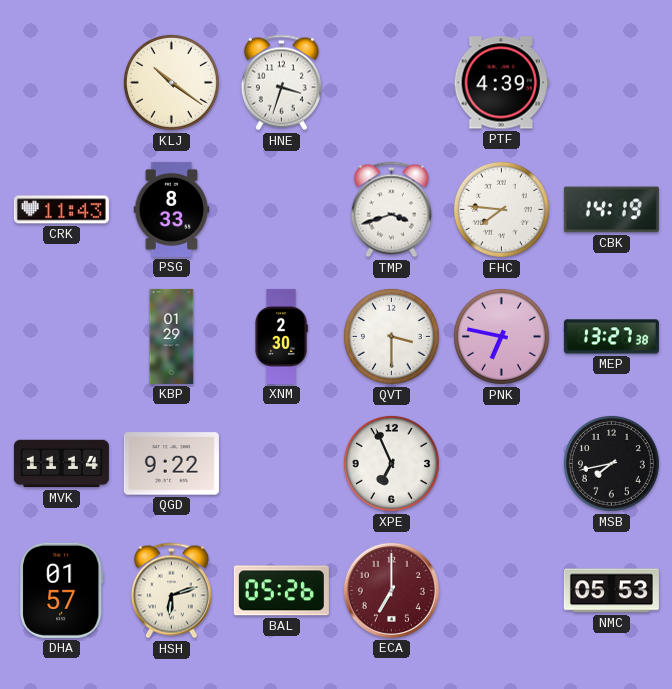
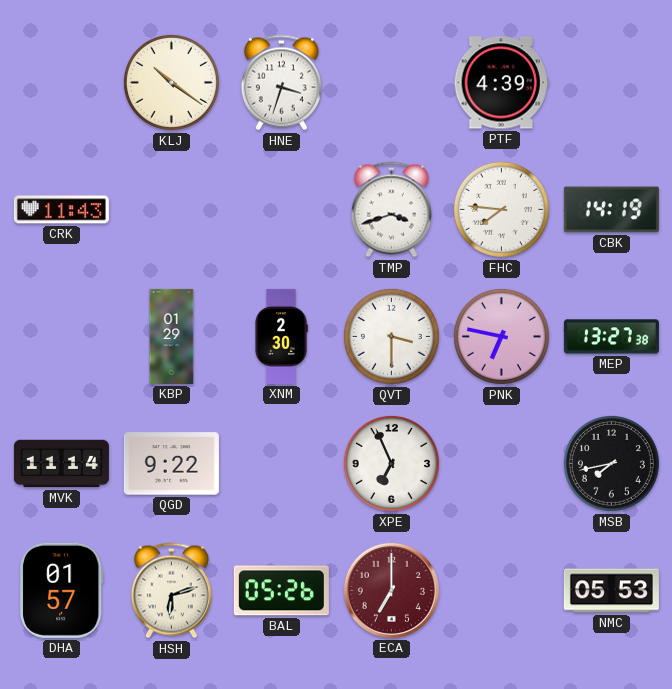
PSG: 8:33 -> none
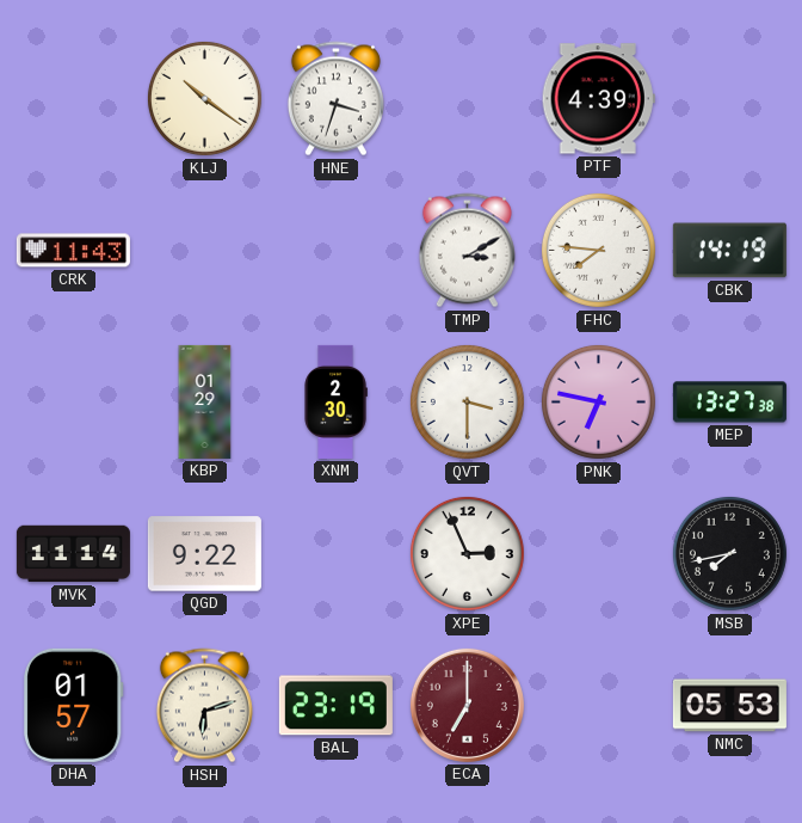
TMP: 3:42 -> 3:10
XPE: 6:56 -> 2:56
BAL: 05:26 -> 23:19
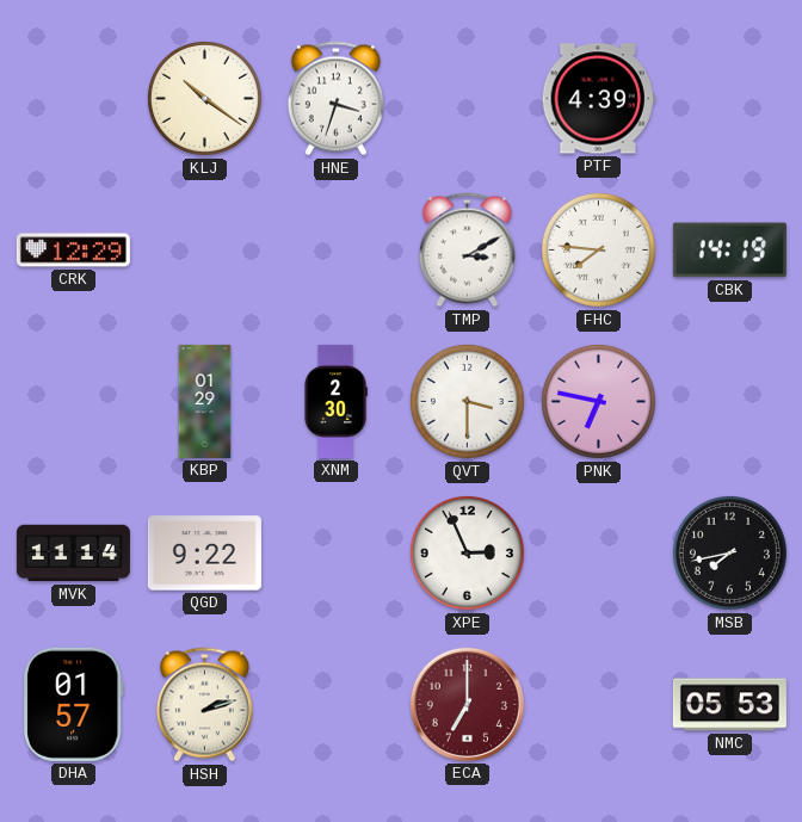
CRK: 11:43 -> 12:29
MEP: 13:27 -> none
HSH: 6:12 -> 2:12
BAL: 23:19 -> none
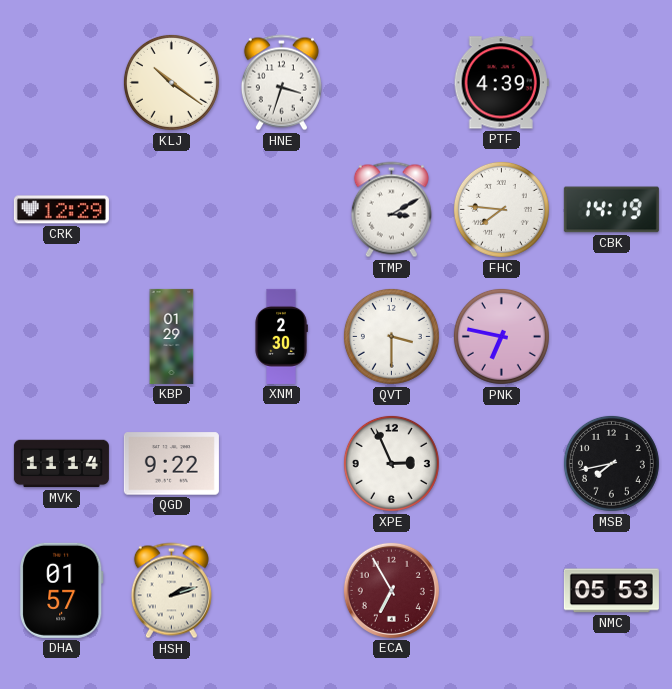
ECA: 7:00 -> 6:55
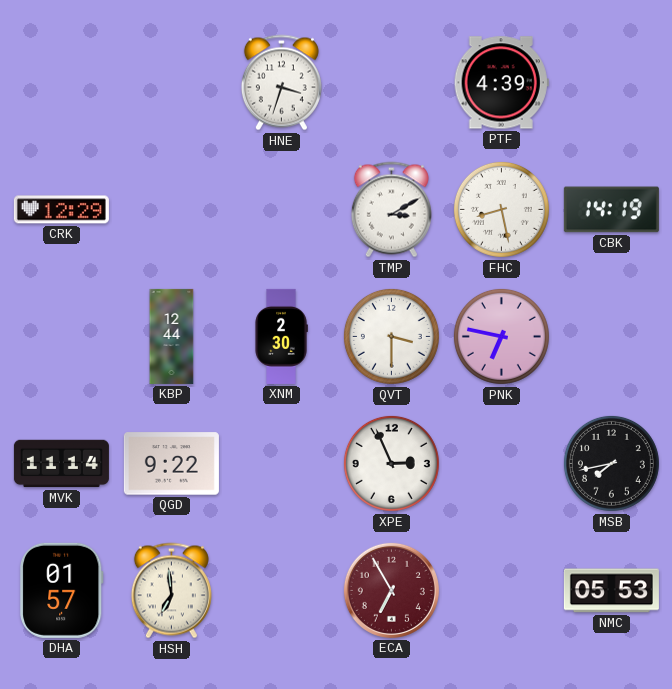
KLJ: 10:21 -> none
FHC: 7:46 -> 8:28
KBP: 01:29 -> 12:44
HSH: 2:12 -> 6:59
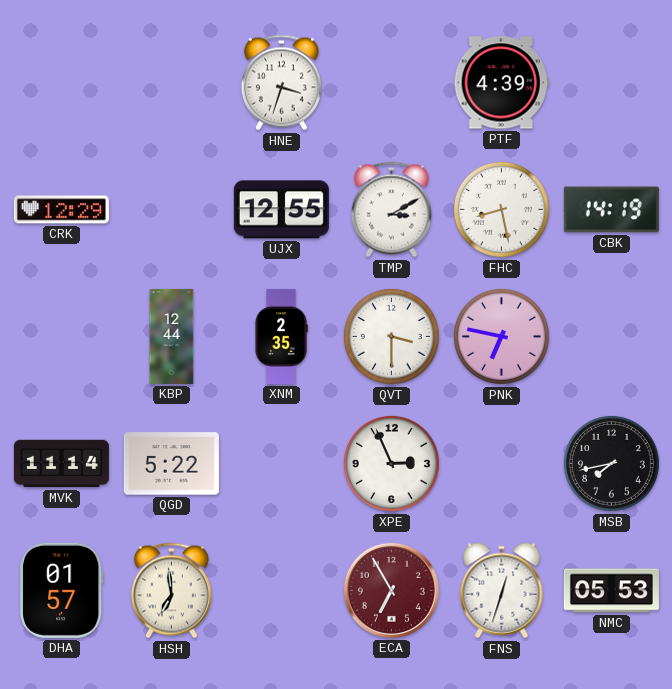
UJX: none -> 12:55
XNM: 2:30 -> 2:35
QGD: 9:22 -> 5:22
FNS: none -> 12:33
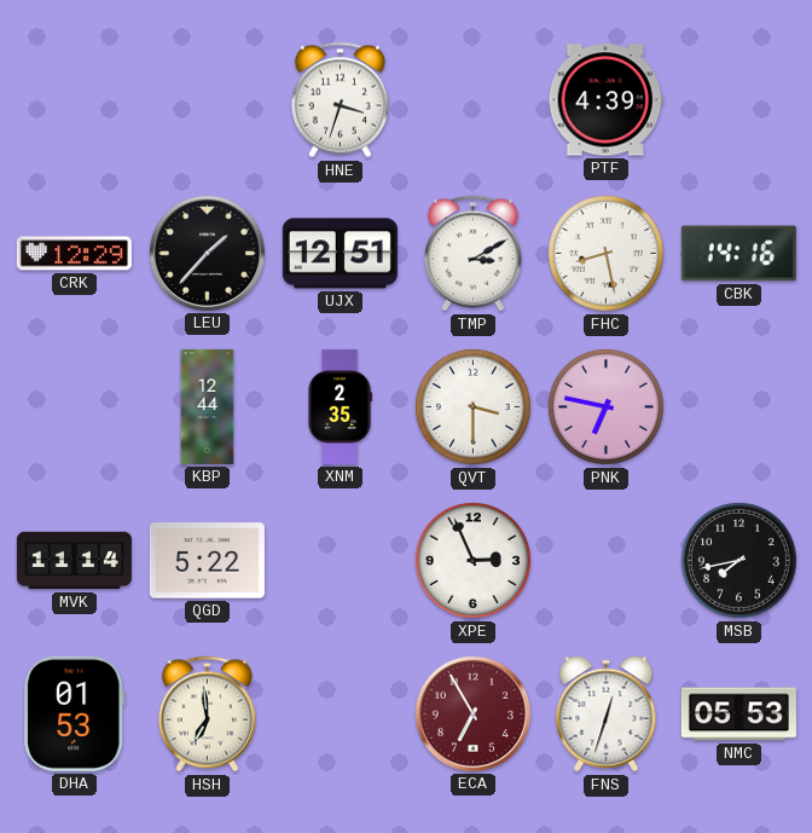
LEU: none -> 1:37
UJX: 12:55 -> 12:51
CBK: 14:19 -> 14:16
DHA: 01:57 -> 01:53
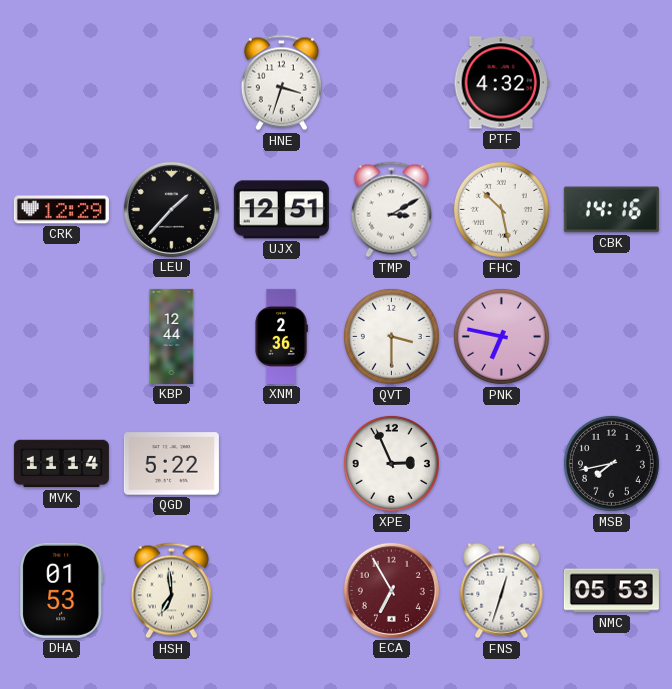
PTF: 4:39 -> 4:32
FHC: 8:28 -> 10:28
XNM: 2:35 -> 2:36
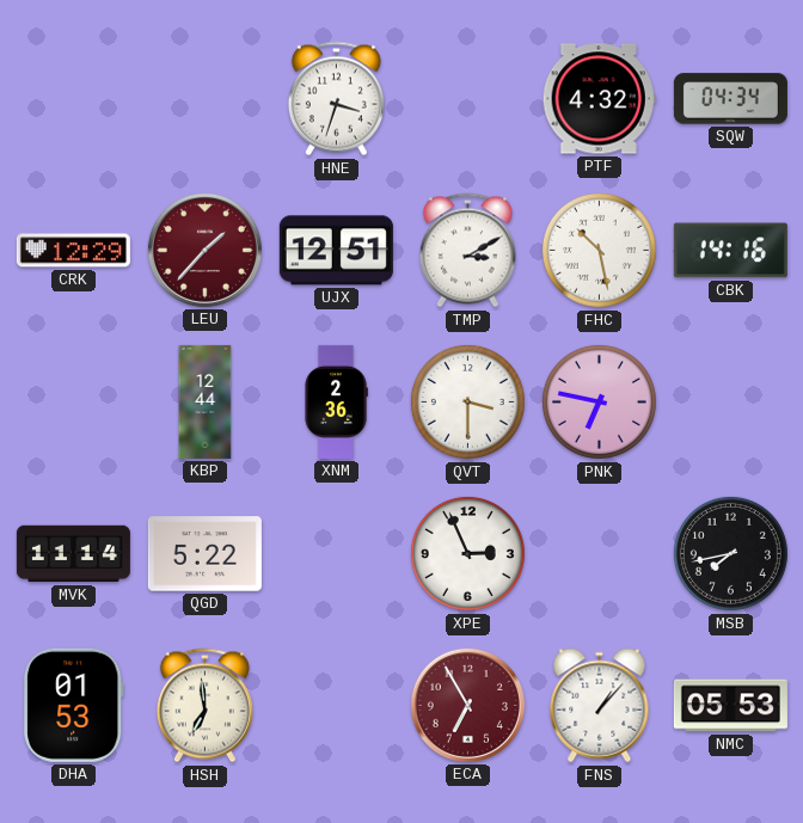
SQW: none -> 04:34
LEU dial: black -> burgundy
FNS: 12:33 -> 1:07
